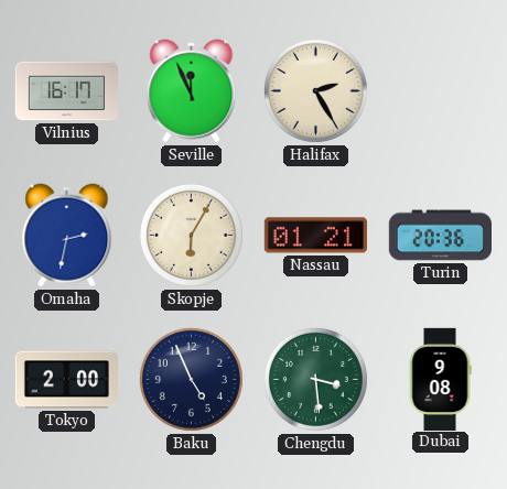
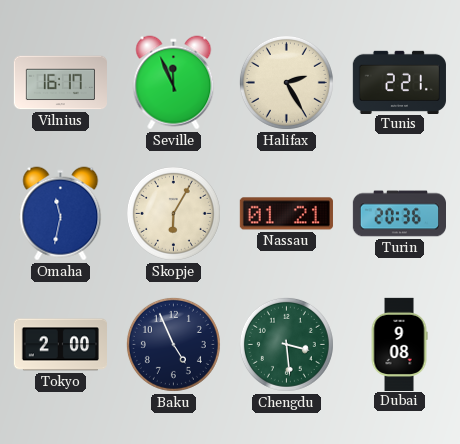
Tunis: none -> 2:21
Omaha: 2:32 -> 11:32
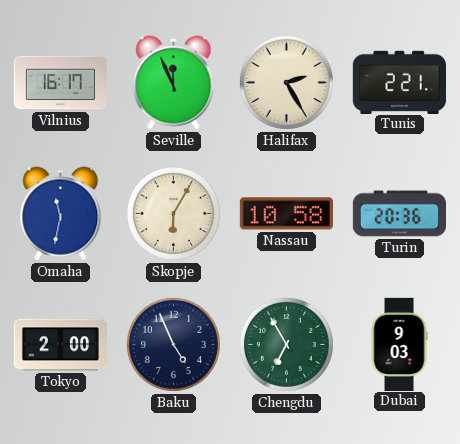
Nassau: 01:21 -> 10:58
Chengdu: 3:29 -> 6:55
Dubai: 9:08 -> 9:03
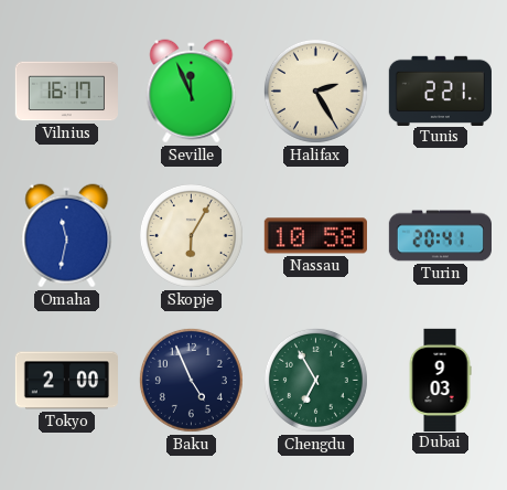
Turin: 20:36 -> 20:41
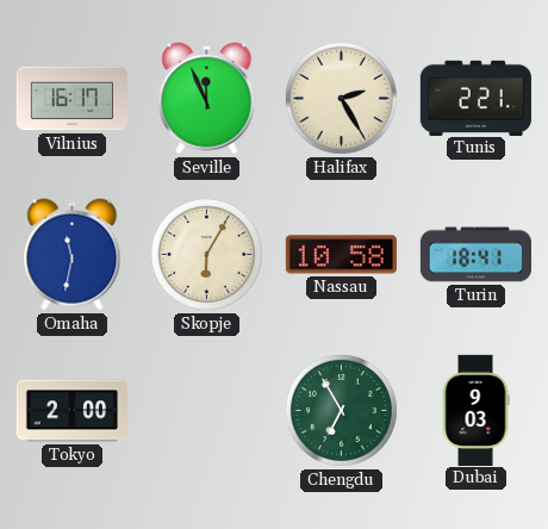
Turin: 20:41 -> 18:41
Baku: 4:56 -> none
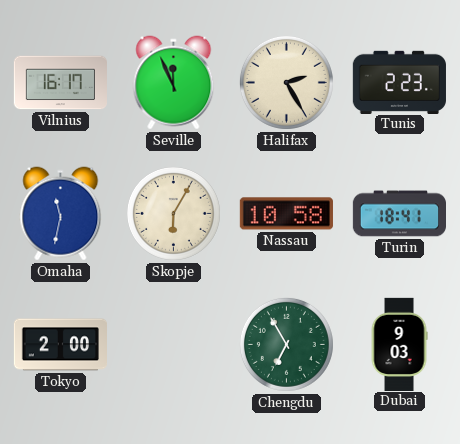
Tunis: 2:21 -> 2:23
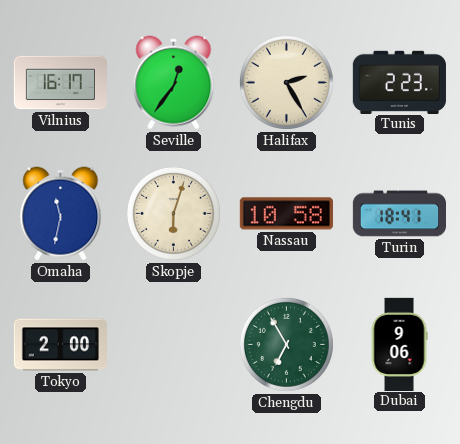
Seville: 11:56 -> 12:36
Skopje: 6:05 -> 6:03
Dubai: 9:03 -> 9:06
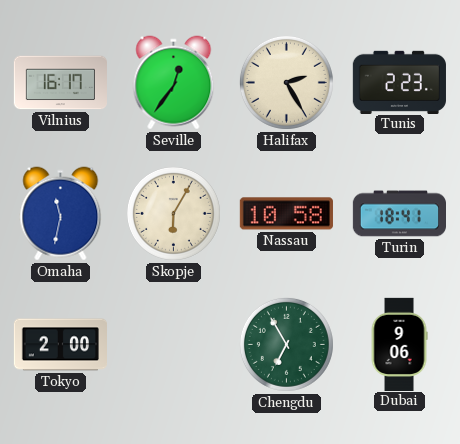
Skopje: 6:03 -> 6:05
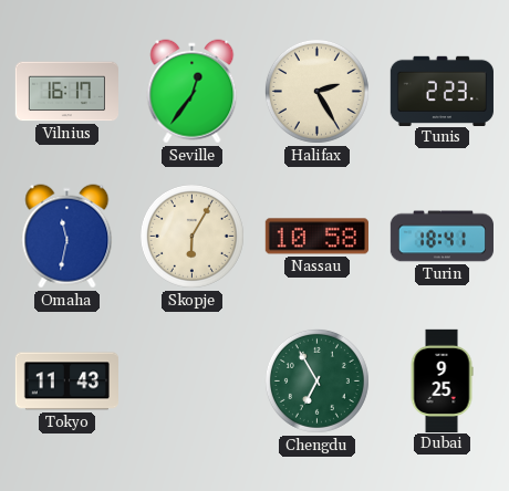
Tokyo: 2:00 -> 11:43
Dubai: 9:06 -> 9:25
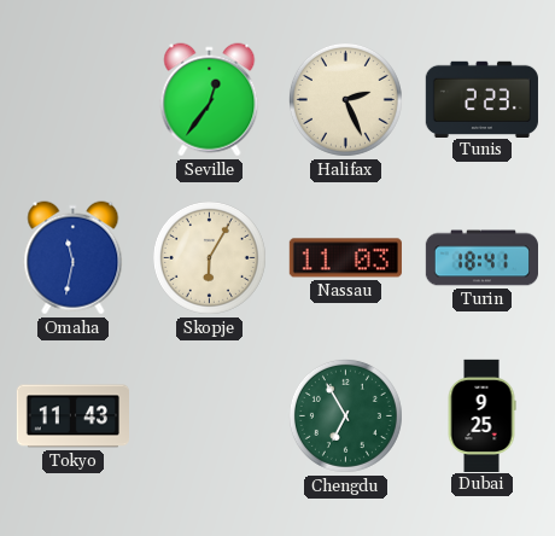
Vilnius: 16:17 -> none
Halifax: 2:25 -> 2:26
Nassau: 10:58 -> 11:03
